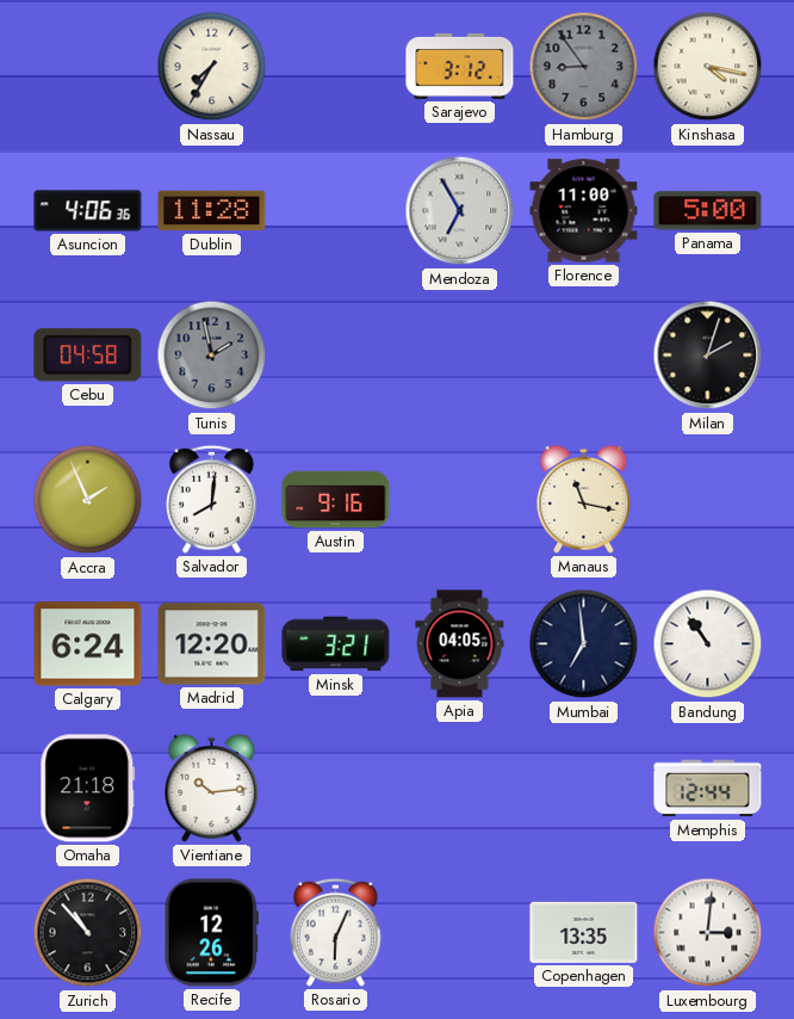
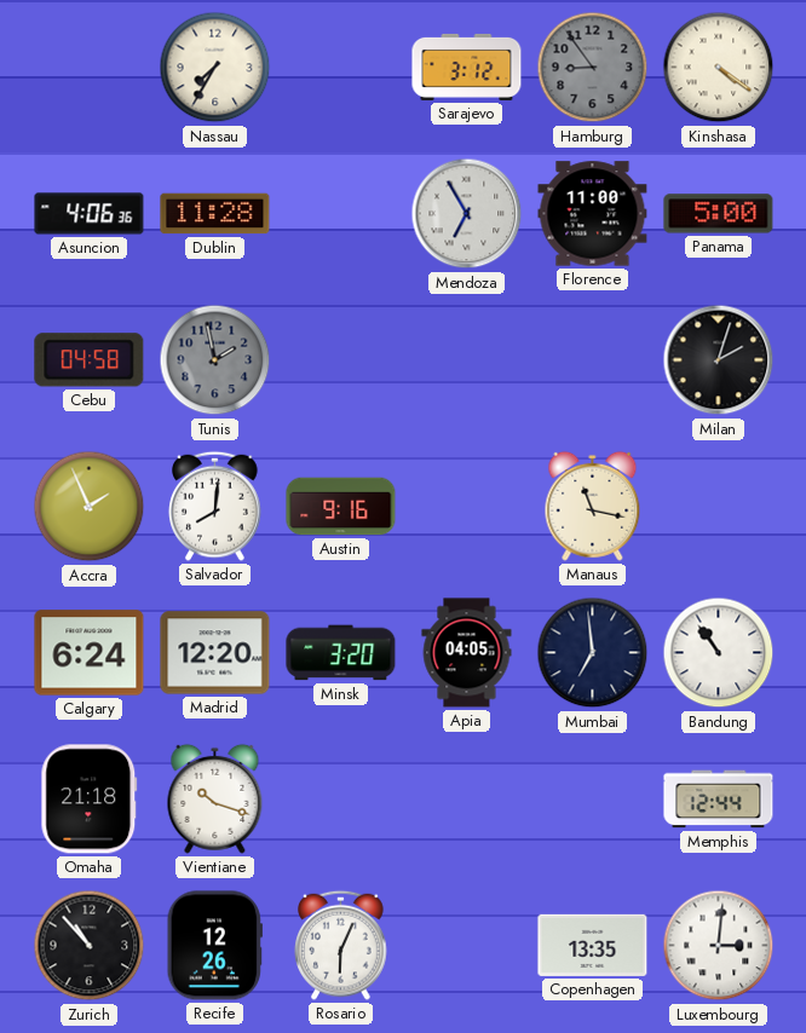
Kinshasa: 4:17 -> 4:21
Minsk: 3:21 -> 3:20
Vientiane: 10:14 -> 10:18
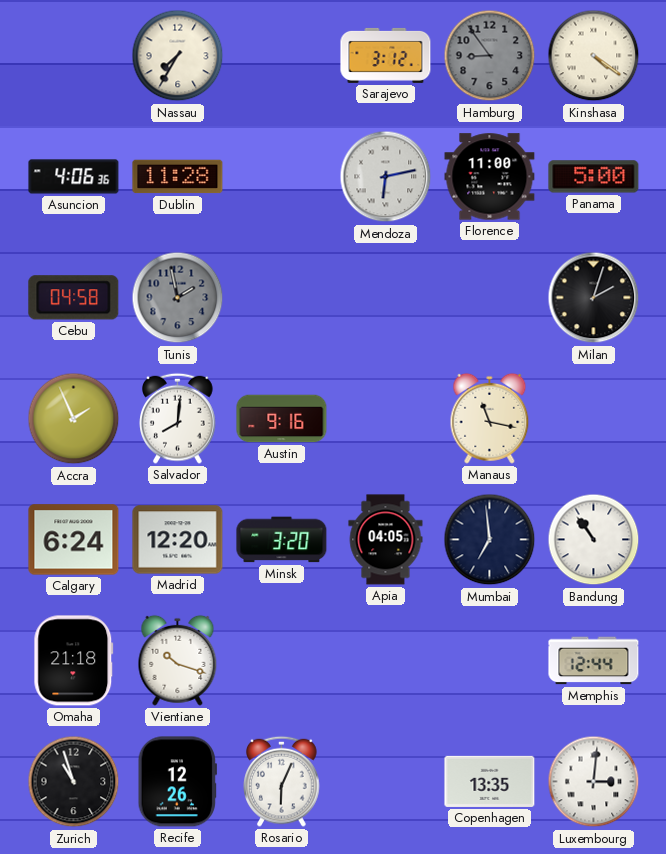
Mendoza: 6:55 -> 6:13
Zurich: 10:53 -> 10:57
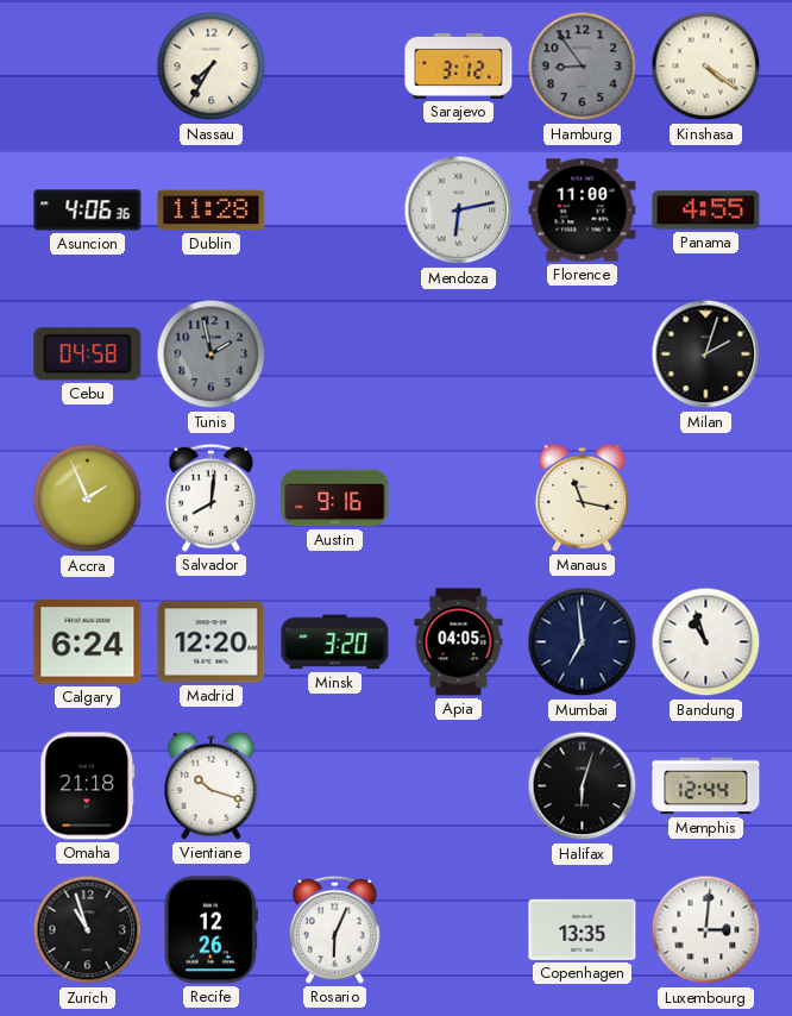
Panama: 5:00 -> 4:55
Bandung: 10:54 -> 10:57
Halifax: none -> 6:03
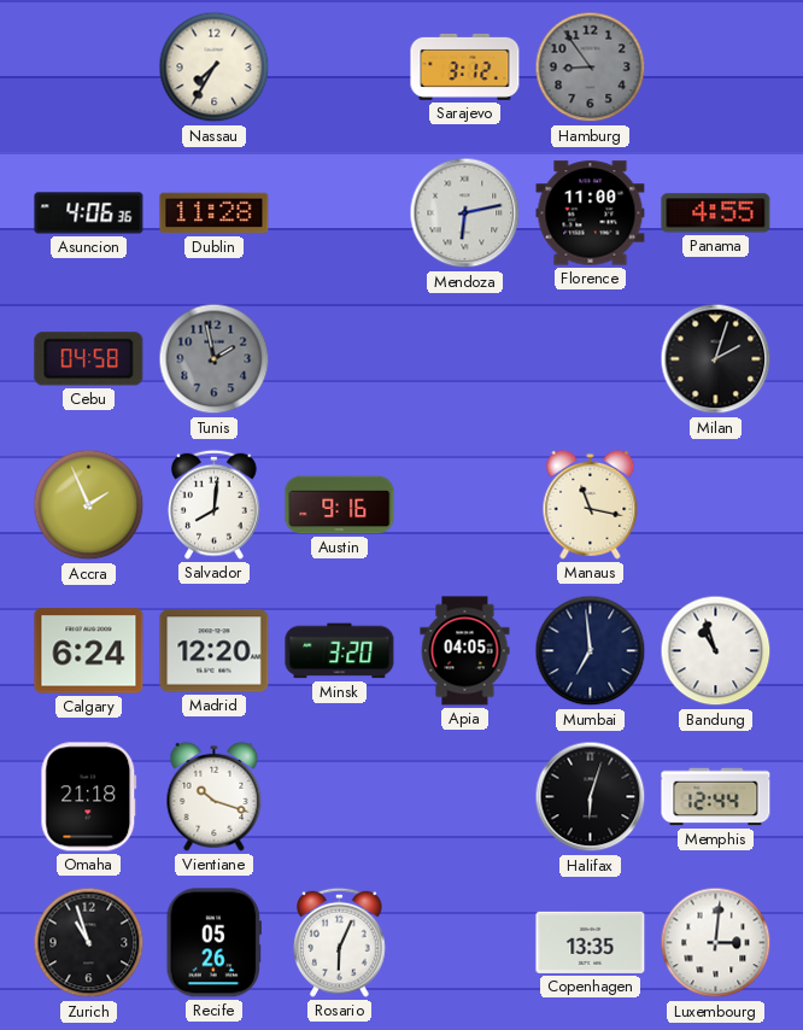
Kinshasa: 4:21 -> none
Recife: 12:26 -> 05:26
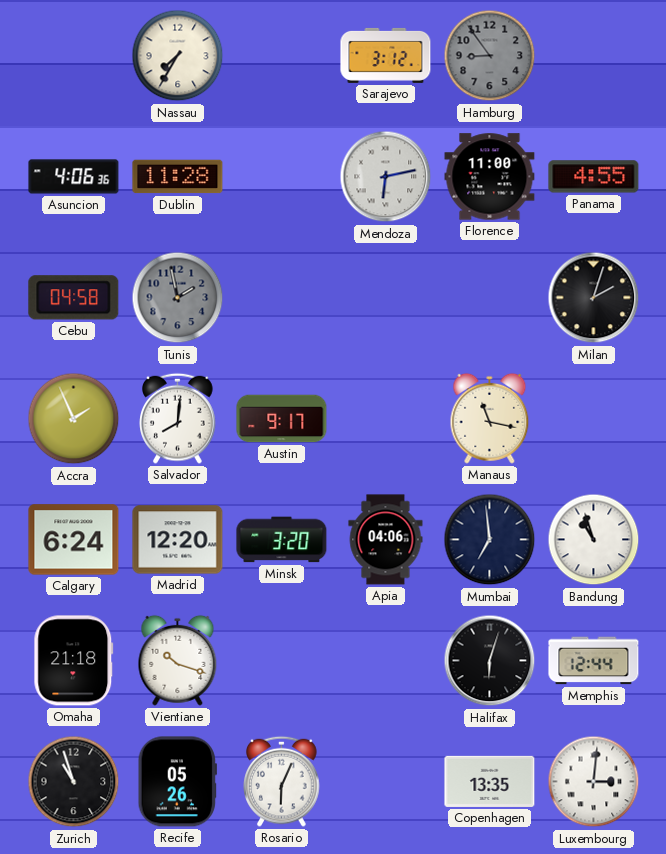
Austin: 9:16 -> 9:17
Apia: 04:05 -> 04:06
